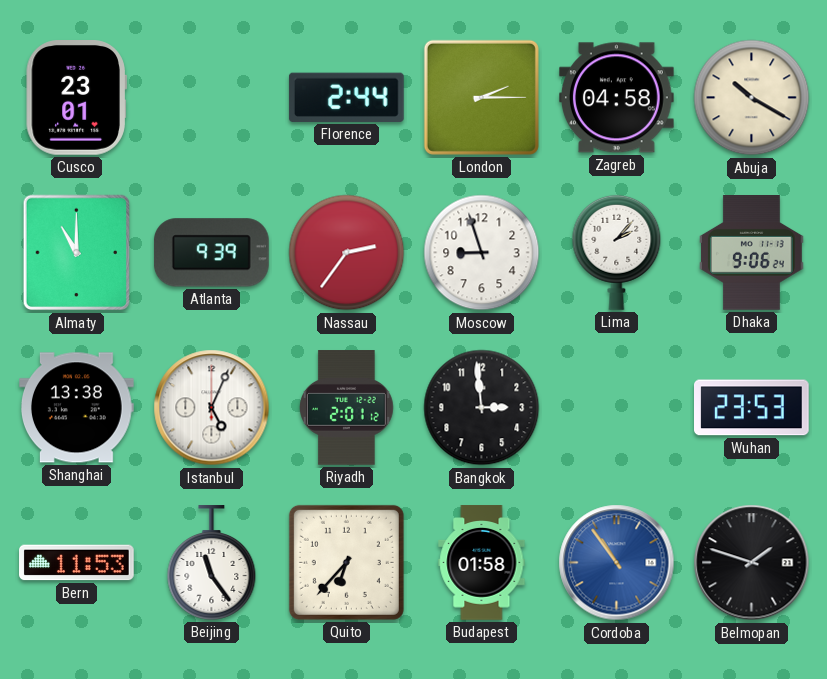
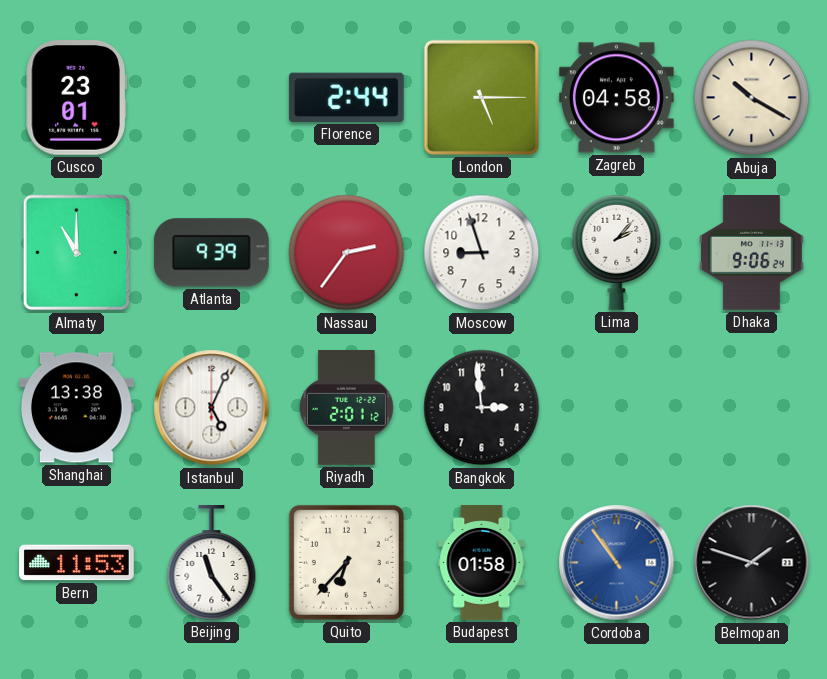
London: 2:15 -> 5:15
Wuhan: 23:53 -> none
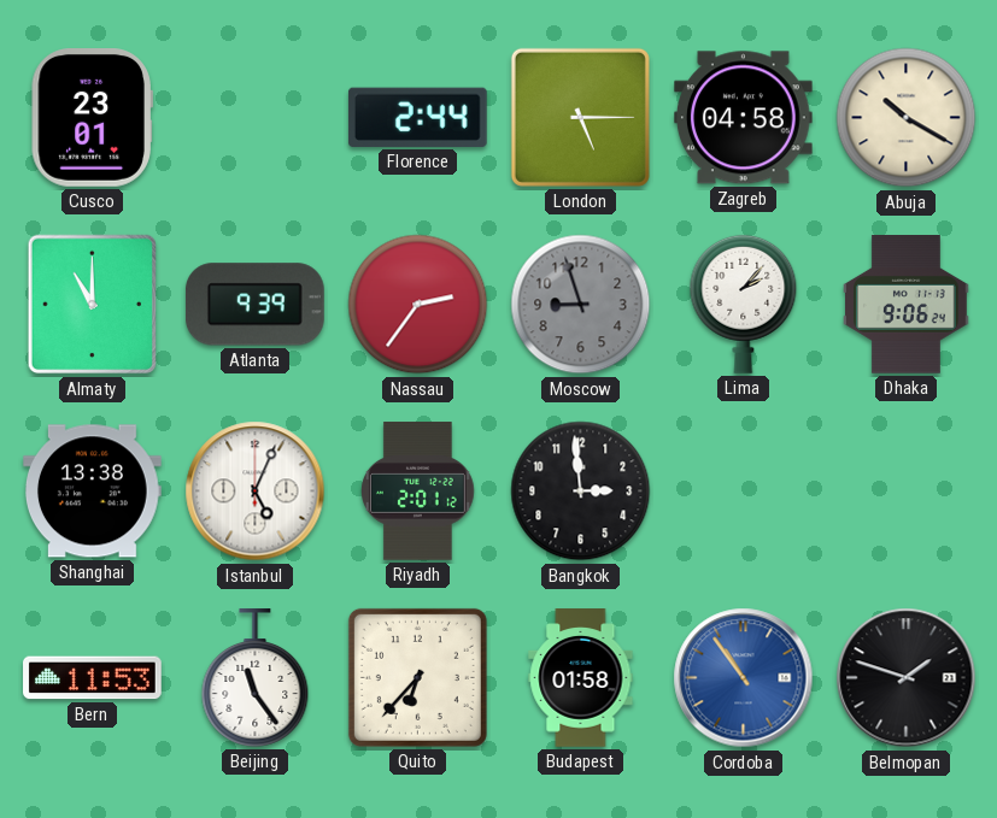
Moscow dial: white -> grey
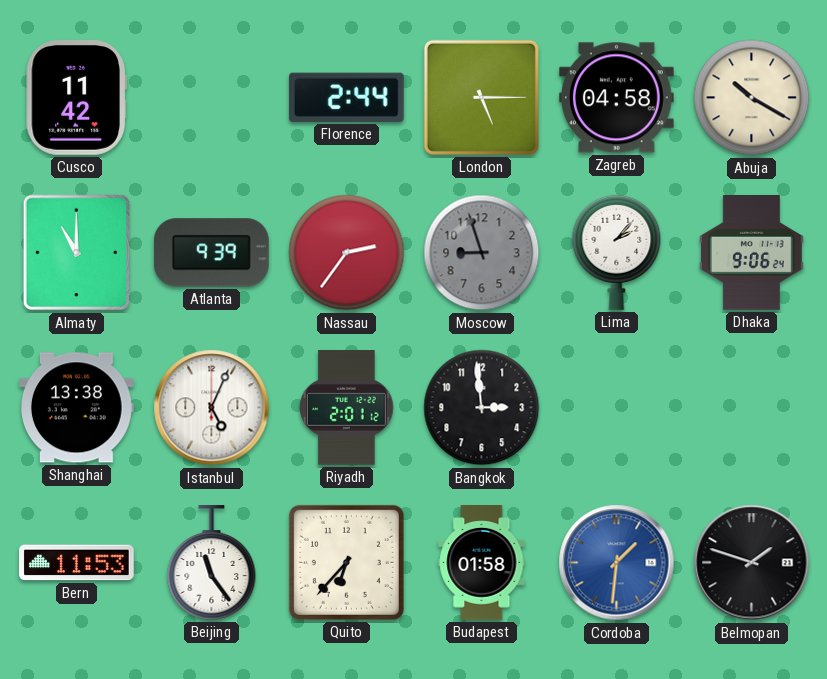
Cusco: 23:01 -> 11:42
Cordoba: 10:54 -> 1:31
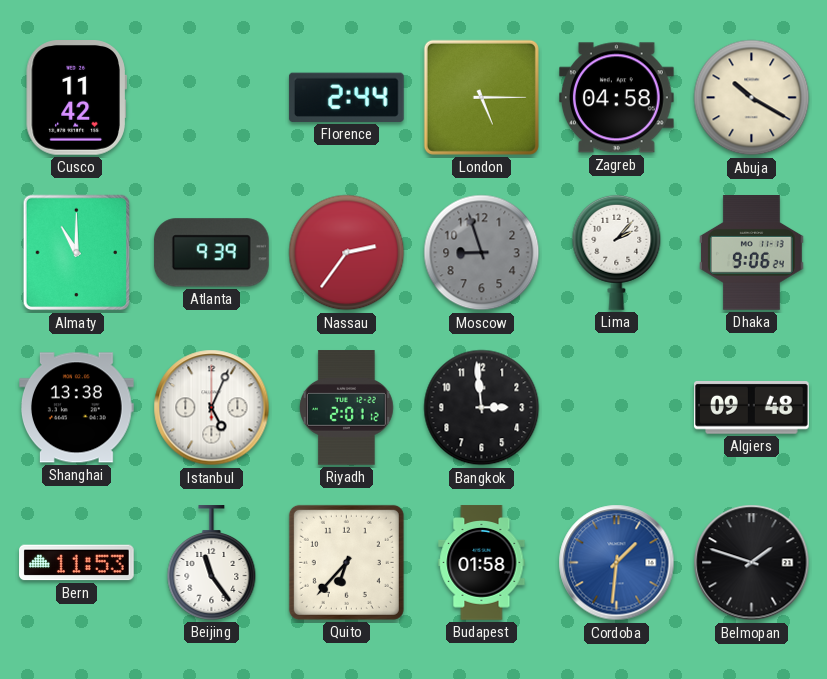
Algiers: none -> 09:48
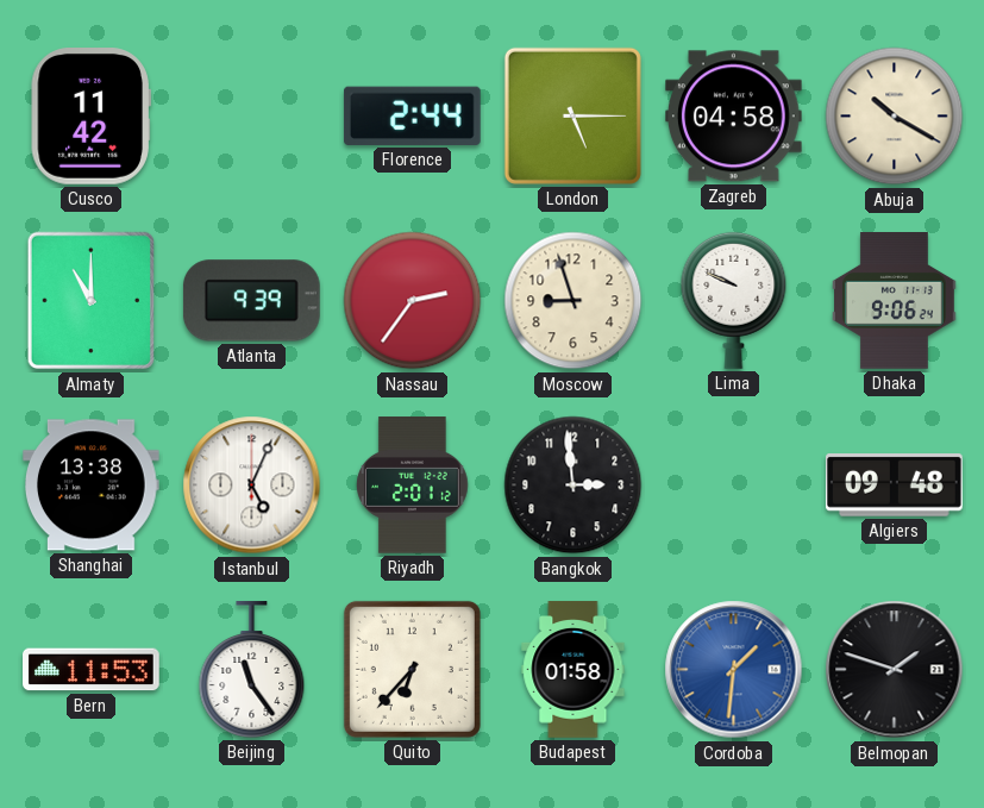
Moscow dial: grey -> cream
Lima: 2:07 -> 9:49
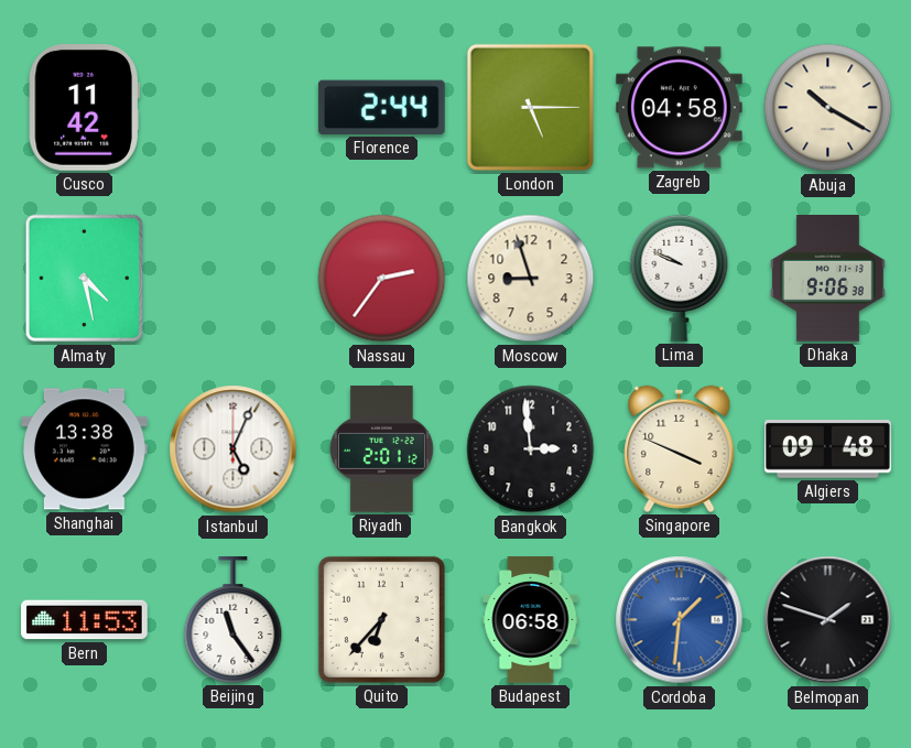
Almaty: 11:00 -> 4:28
Atlanta: 9:39 -> none
Dhaka: 9:06:24 -> 9:06:38
Singapore: none -> 3:49
Budapest: 01:58 -> 06:58
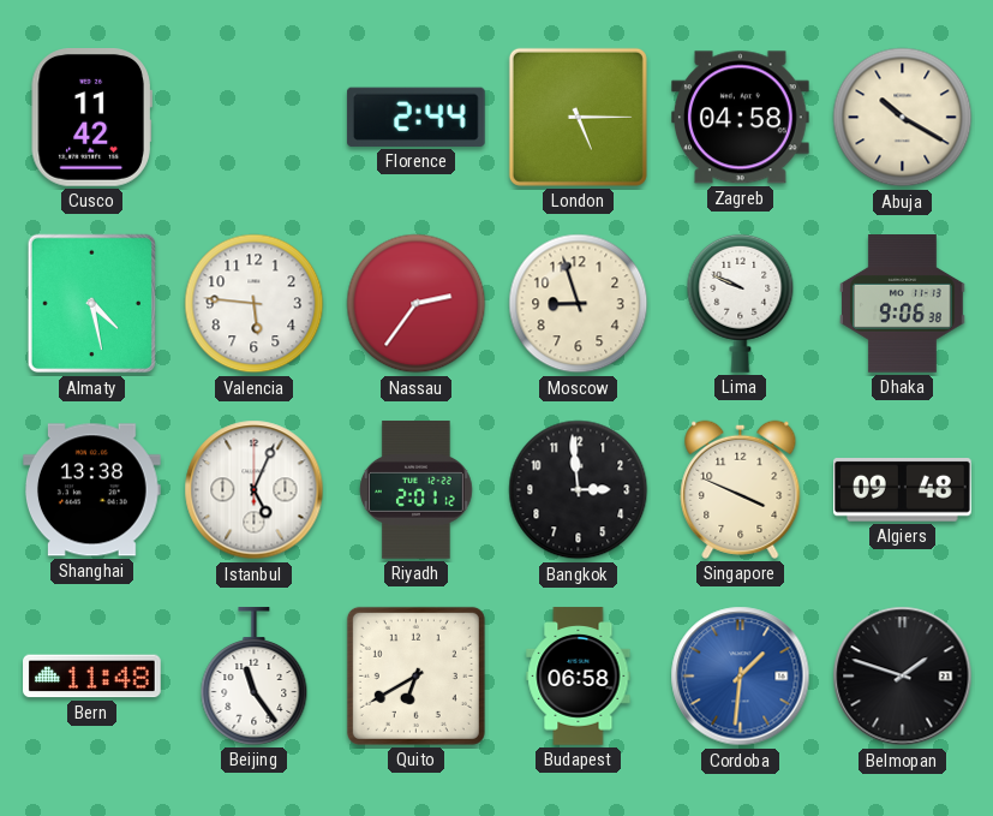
Valencia: none -> 5:46
Bern: 11:53 -> 11:48
Quito: 6:37 -> 6:40
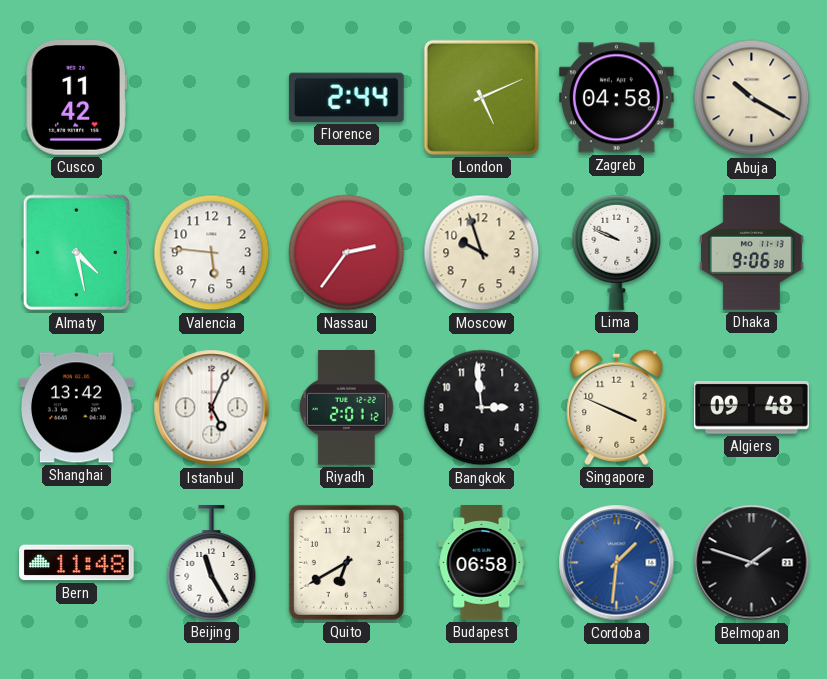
London: 5:15 -> 5:11
Moscow: 8:57 -> 9:57
Shanghai: 13:38 -> 13:42
Beijing: 11:24 -> 11:25
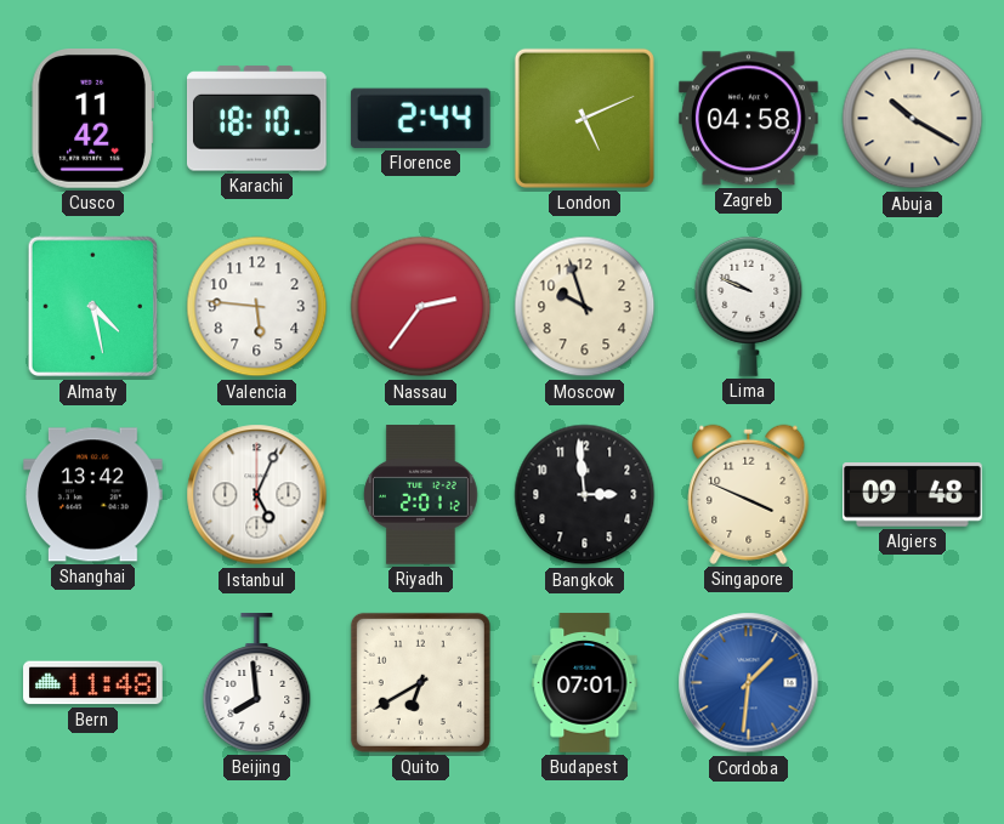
Karachi: none -> 18:10
Dhaka: 9:06 -> none
Beijing: 11:25 -> 7:59
Budapest: 06:58 -> 07:01
Belmopan: 1:48 -> none
